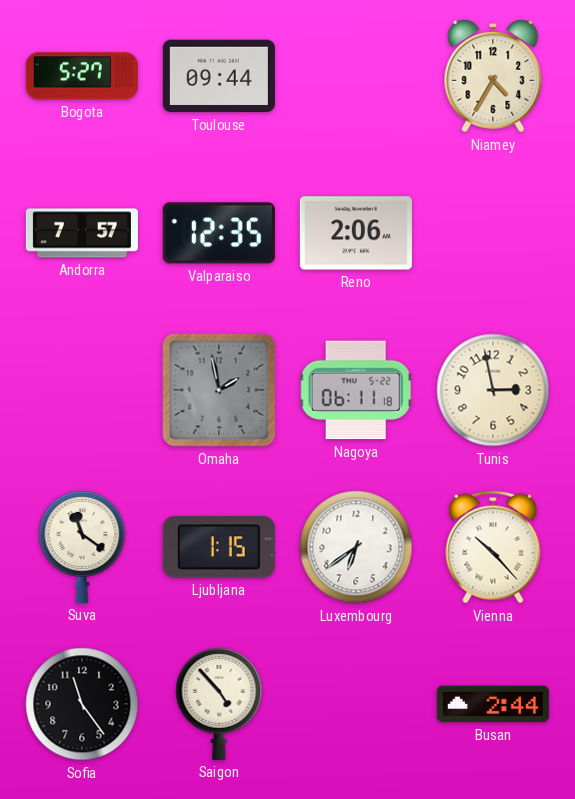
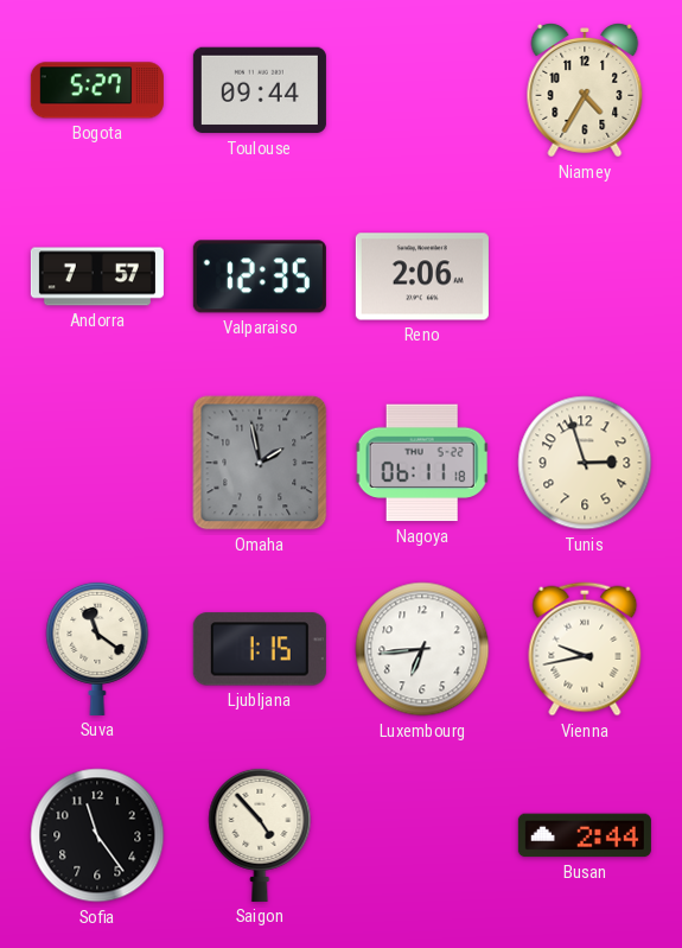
Tunis: 2:58 -> 2:57
Luxembourg: 6:39 -> 6:44
Vienna: 10:23 -> 9:43
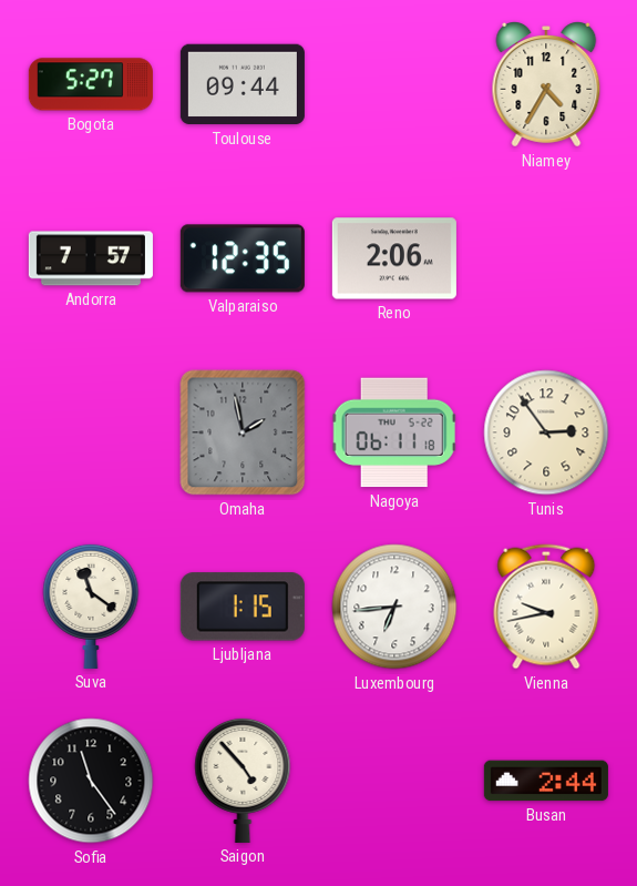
Tunis: 2:57 -> 2:54
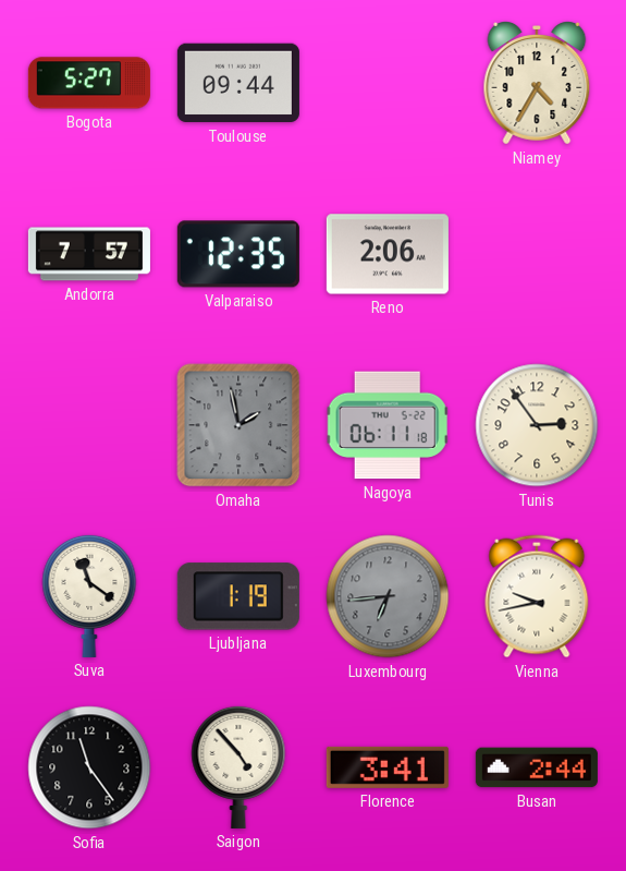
Ljubljana: 1:15 -> 1:19
Luxembourg dial: white -> grey
Florence: none -> 3:41
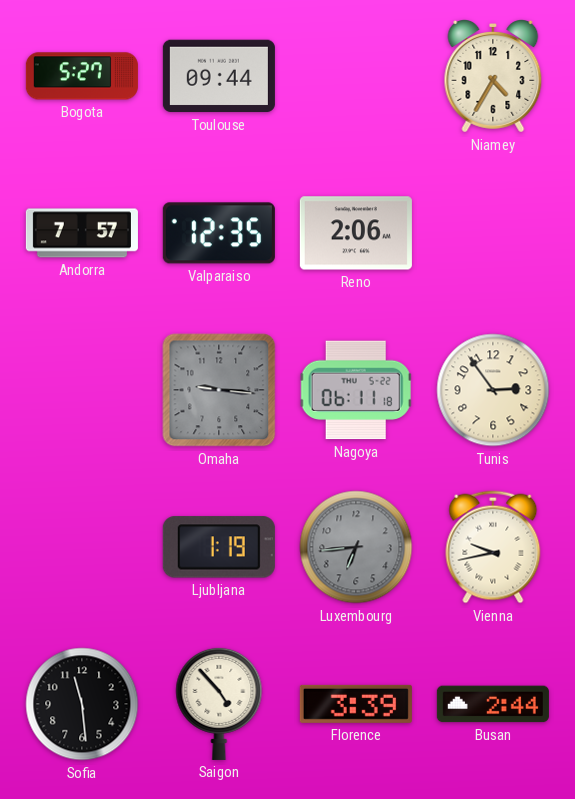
Omaha: 1:58 -> 9:16
Suva: 11:21 -> none
Sofia: 11:24 -> 11:29
Florence: 3:41 -> 3:39
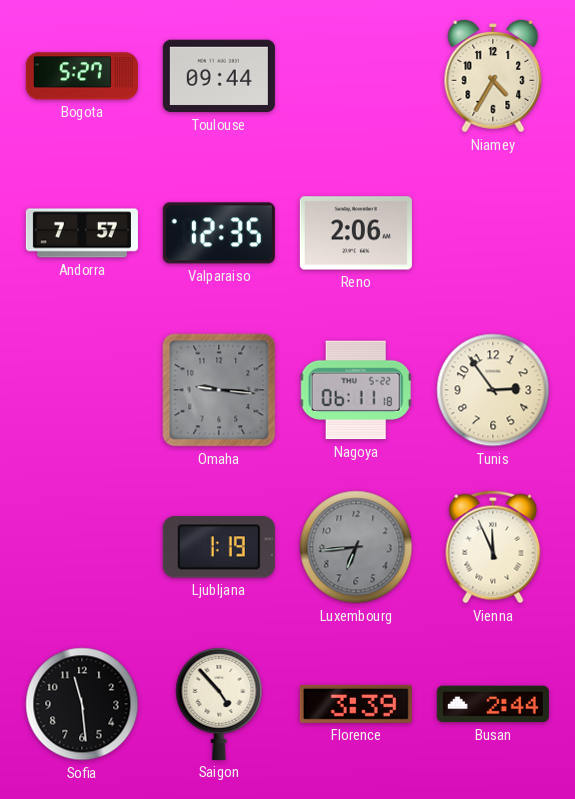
Vienna: 9:43 -> 11:56
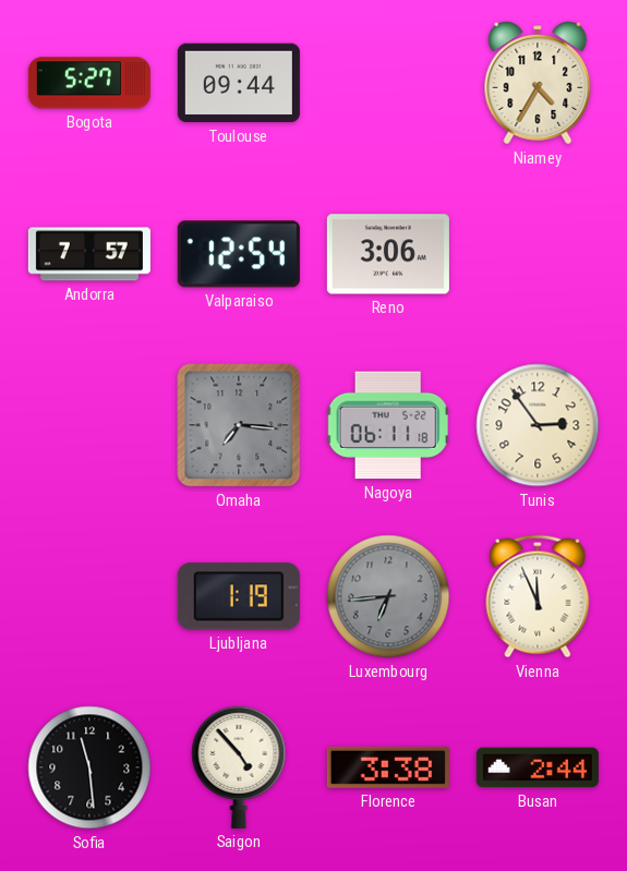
Valparaiso: 12:35 -> 12:54
Reno: 2:06 -> 3:06
Omaha: 9:16 -> 7:16
Florence: 3:39 -> 3:38
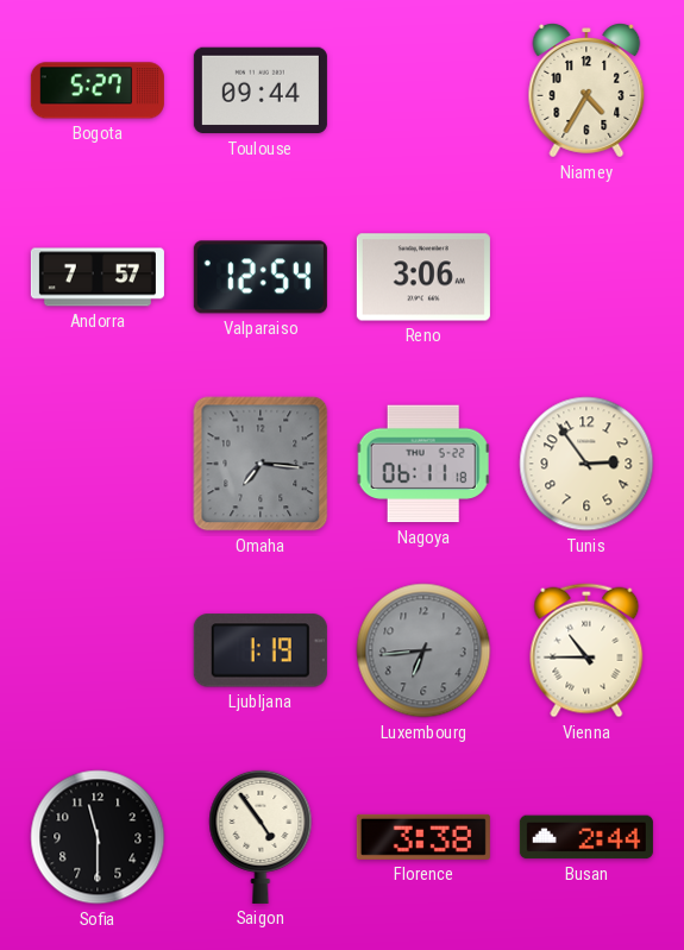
Vienna: 11:56 -> 10:45
Sofia: 11:29 -> 11:30
Saigon: 4:53 -> 4:54
